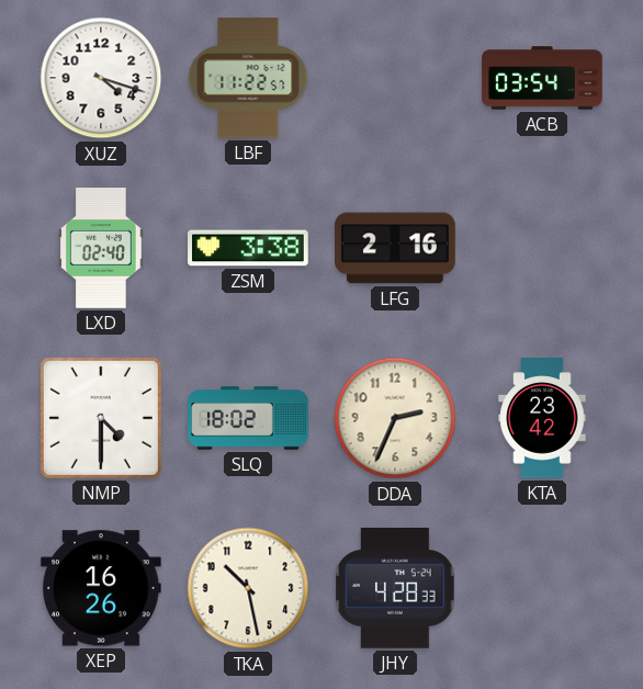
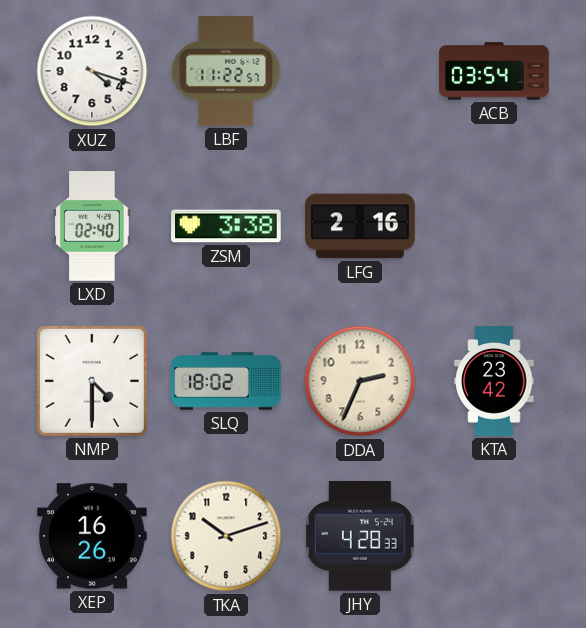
TKA: 10:28 -> 10:12
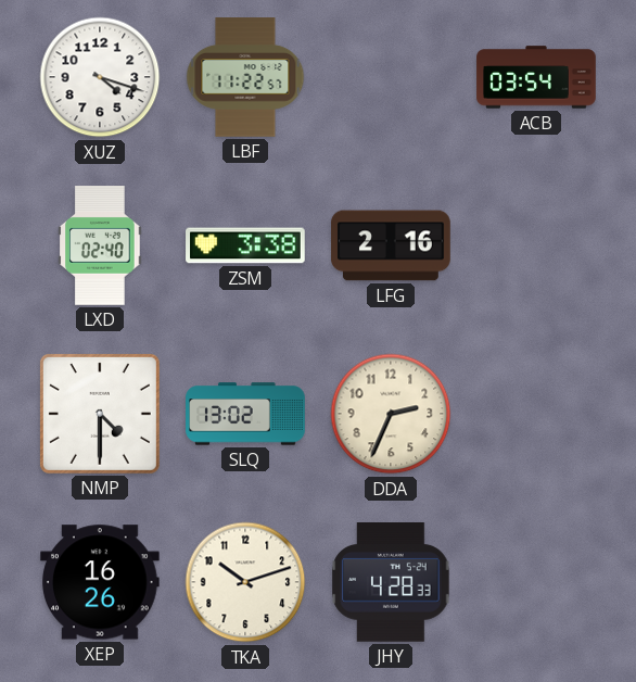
SLQ: 18:02 -> 13:02
KTA: 23:42 -> none
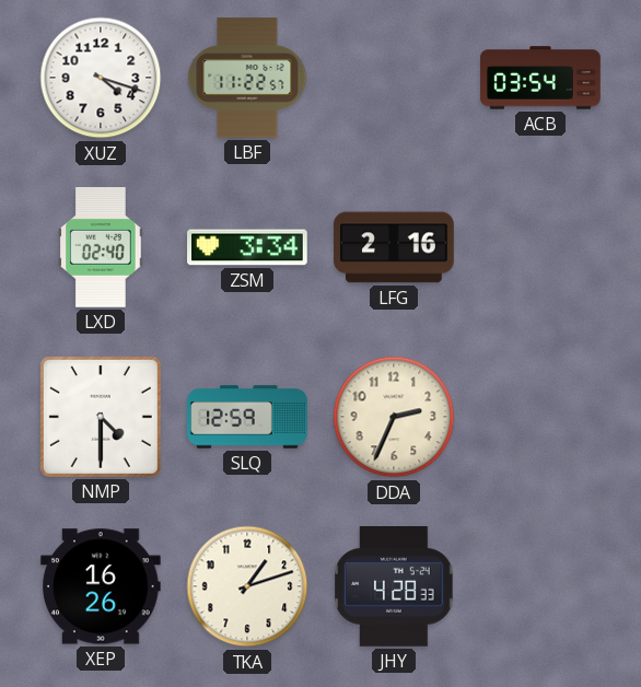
ZSM: 3:38 -> 3:34
SLQ: 13:02 -> 12:59
TKA: 10:12 -> 1:12
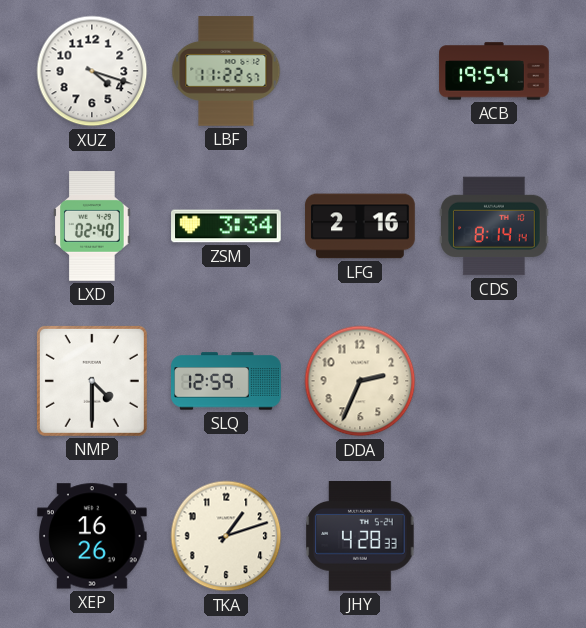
ACB: 03:54 -> 19:54
CDS: none -> 8:14
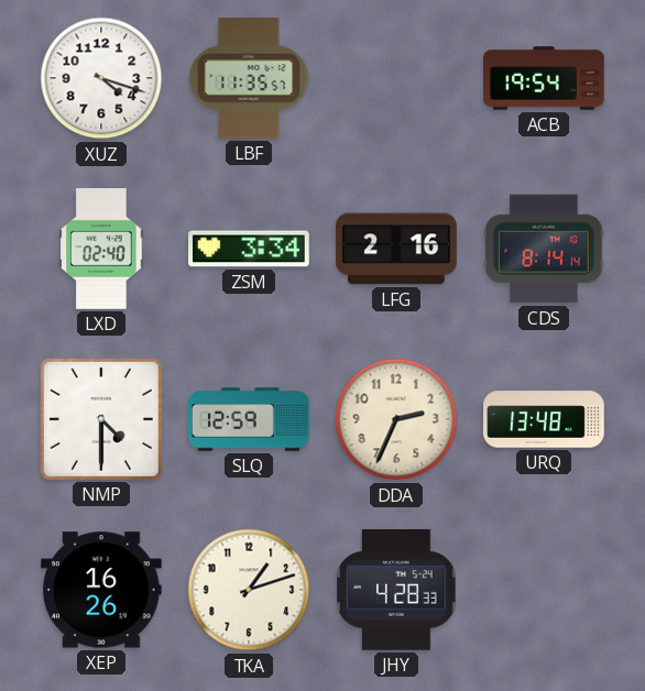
LBF: 11:22 -> 11:35
URQ: none -> 13:48
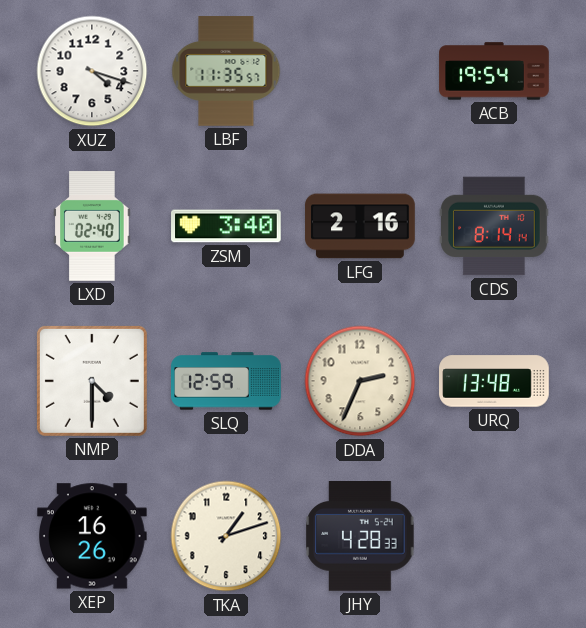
ZSM: 3:34 -> 3:40
